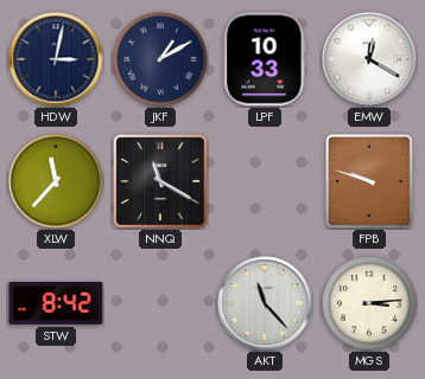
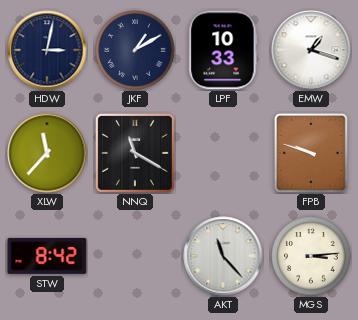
EMW: 12:20 -> 1:18
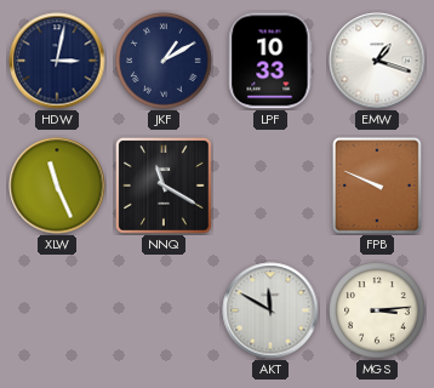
XLW: 11:37 -> 11:26
FPB: 9:48 -> 9:49
STW: 8:42 -> none
AKT: 11:23 -> 11:50
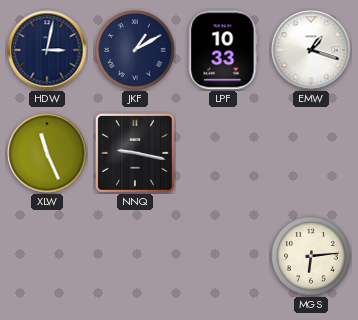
NNQ: 11:20 -> 9:17
FPB: 9:49 -> none
AKT: 11:50 -> none
MGS: 3:14 -> 6:14
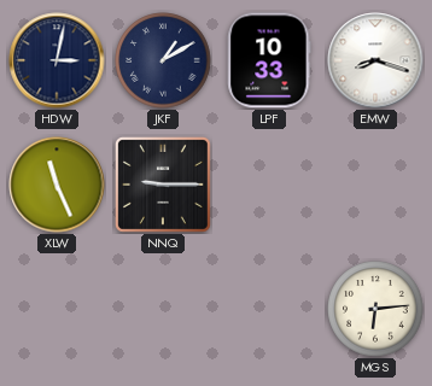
EMW: 1:18 -> 8:18
NNQ: 9:17 -> 9:15
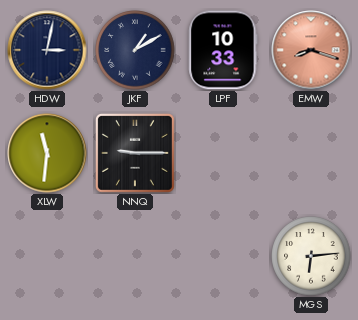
EMW dial: white -> salmon
XLW: 11:26 -> 11:31
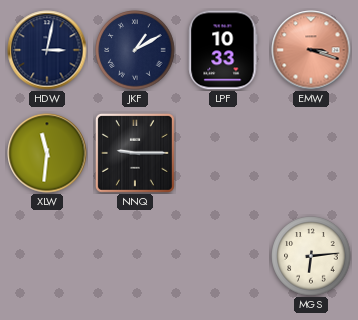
EMW: 8:18 -> 3:18
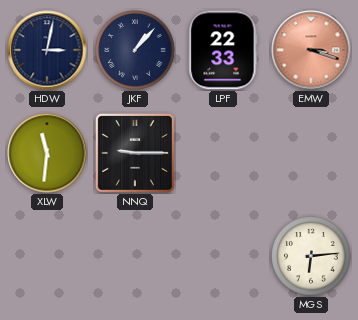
JKF: 1:10 -> 1:07
LPF: 10:33 -> 22:33
